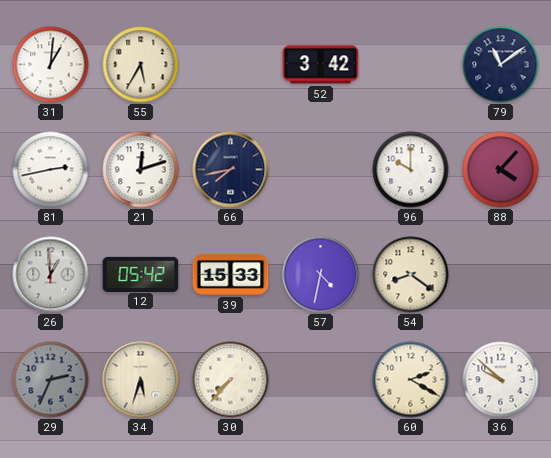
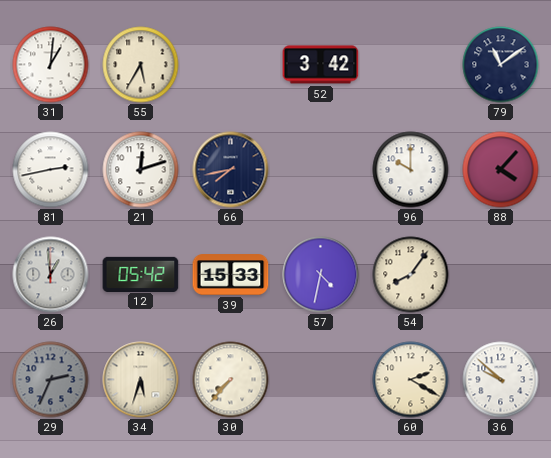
54: 8:21 -> 8:06
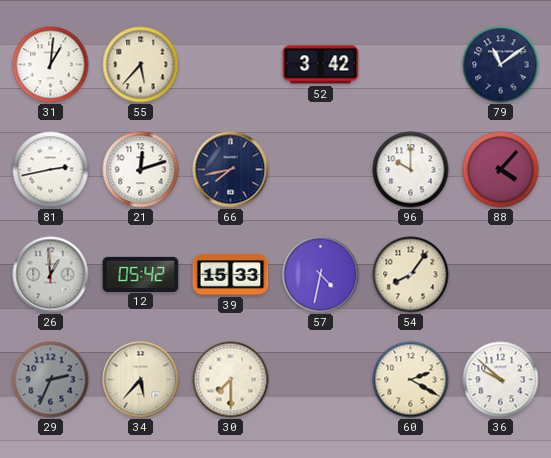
55: 5:35 -> 5:37
34: 5:33 -> 5:37
30: 7:37 -> 7:30
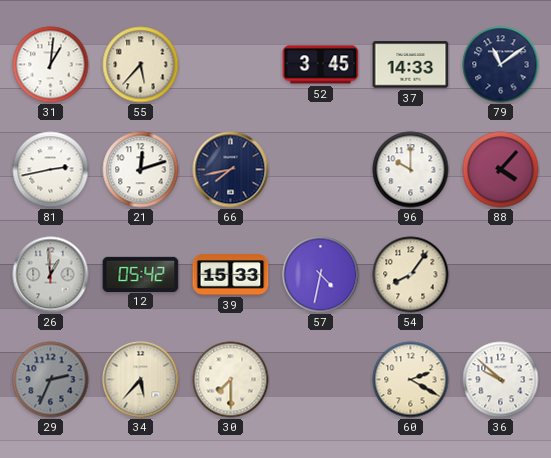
52: 3:42 -> 3:45
37: none -> 14:33
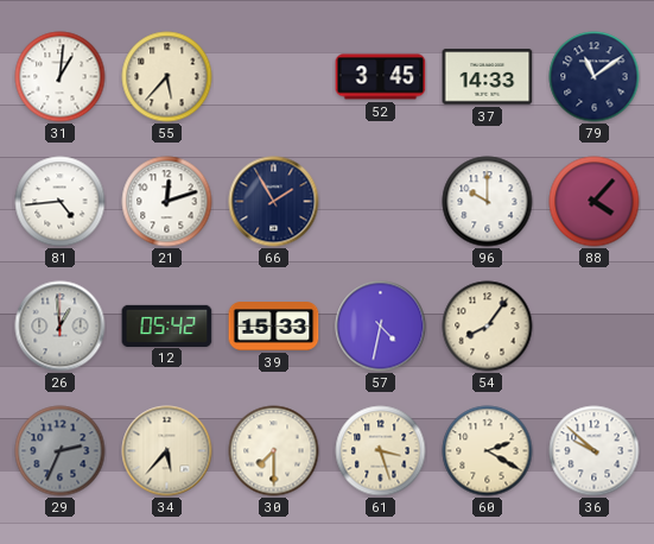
81: 2:43 -> 4:44
66: 7:43 -> 1:55
61: none -> 3:27
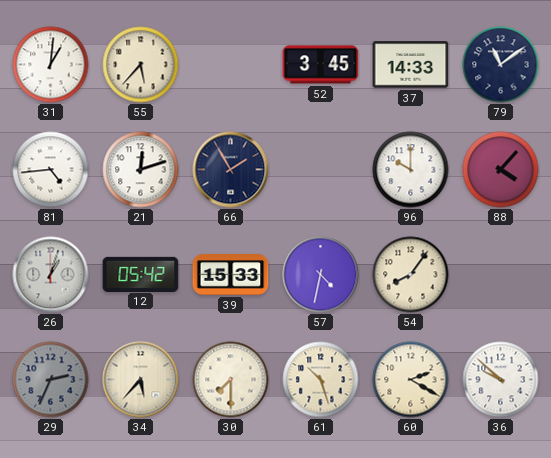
26: 12:59 -> 1:03
61: 3:27 -> 10:27
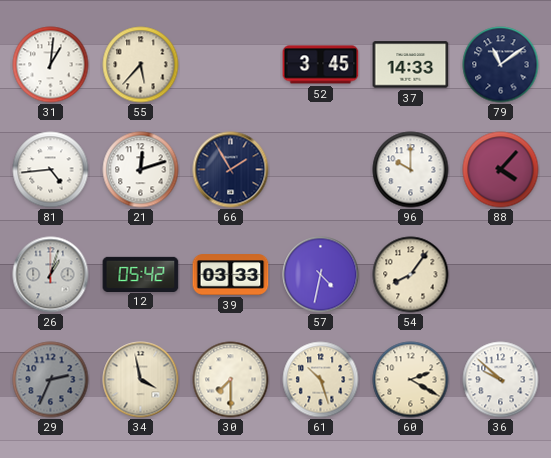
39: 15:33 -> 03:33
34: 5:37 -> 3:58
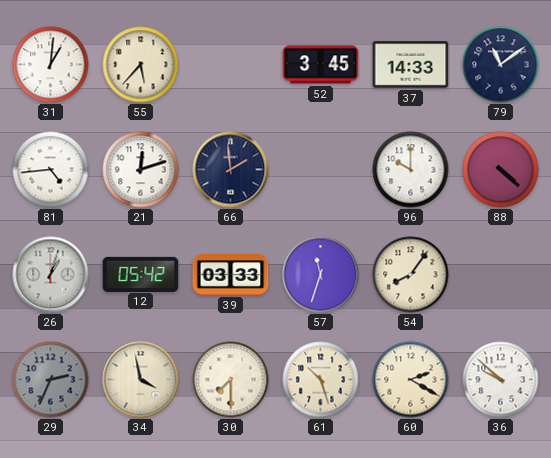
66: 1:55 -> 1:59
88: 4:07 -> 4:22
57: 4:32 -> 11:33
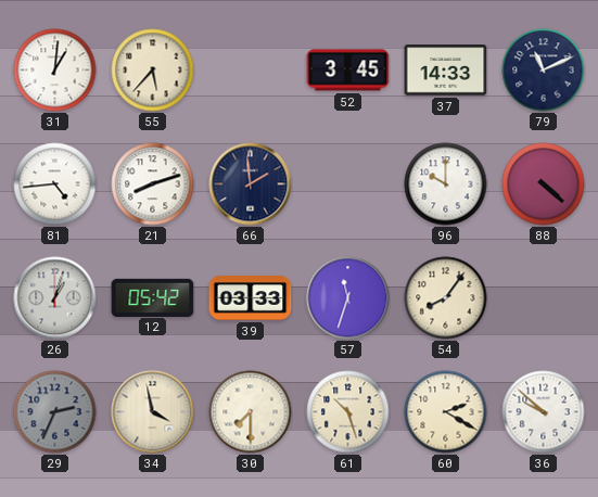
79: 11:09 -> 11:11
21: 12:12 -> 8:12
